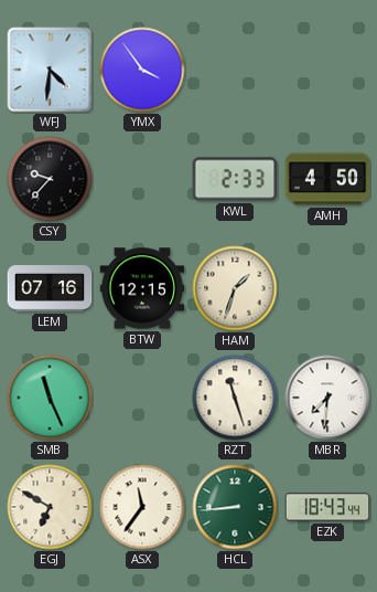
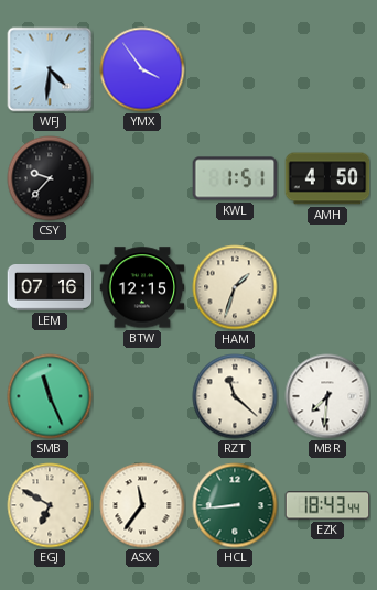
KWL: 2:33 -> 1:51
RZT: 11:27 -> 11:22
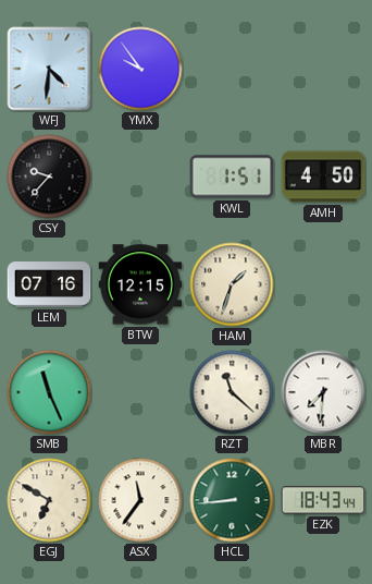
YMX: 3:54 -> 9:54
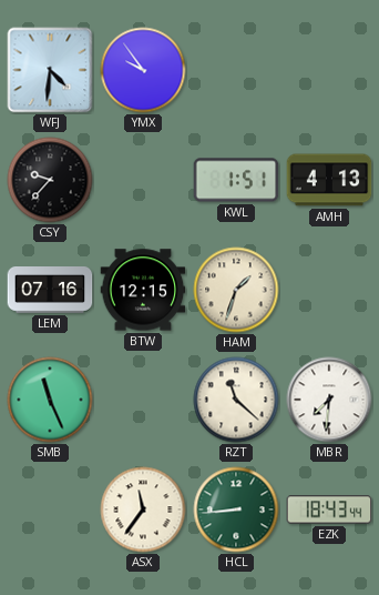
AMH: 4:50 -> 4:13
EGJ: 6:50 -> none
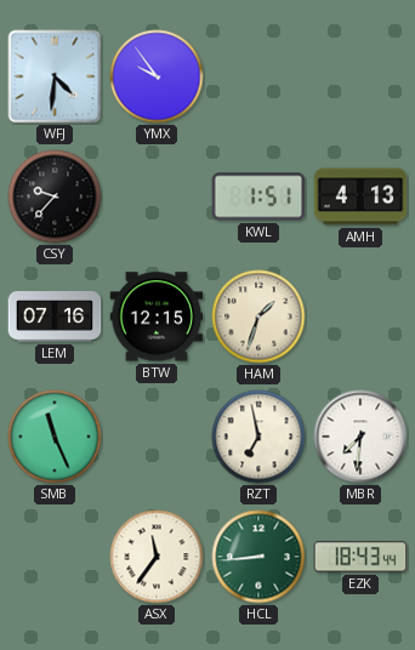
RZT: 11:22 -> 6:58
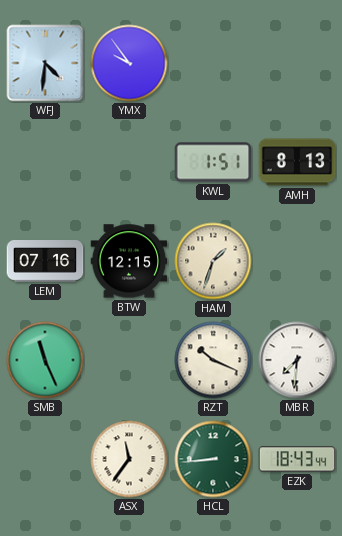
CSY: 9:37 -> none
AMH: 4:13 -> 8:13
RZT: 6:58 -> 10:19
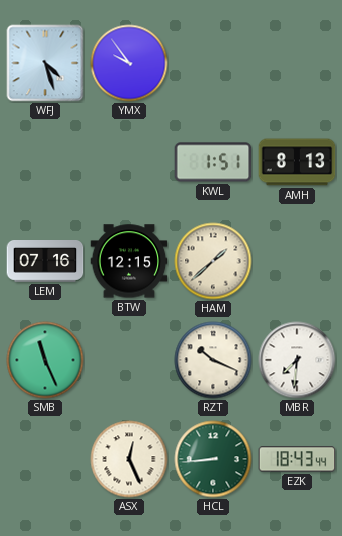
WFJ: 4:31 -> 4:27
HAM: 1:33 -> 1:38
ASX: 11:36 -> 12:26
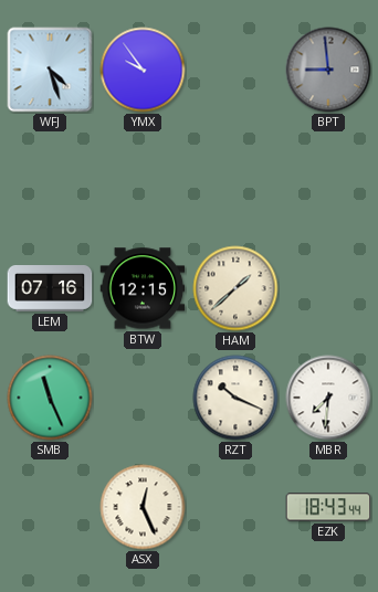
BPT: none -> 8:59
KWL: 1:51 -> none
AMH: 8:13 -> none
HCL: 8:44 -> none
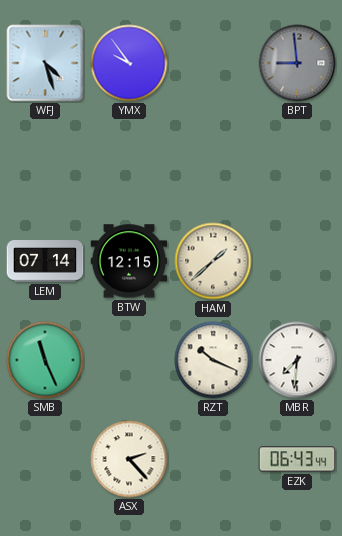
LEM: 07:16 -> 07:14
ASX: 12:26 -> 2:23
EZK: 18:43 -> 06:43
